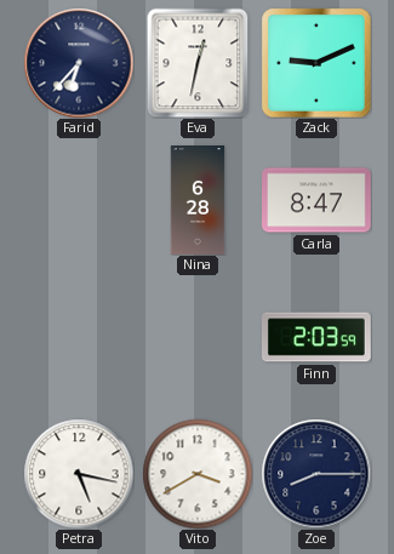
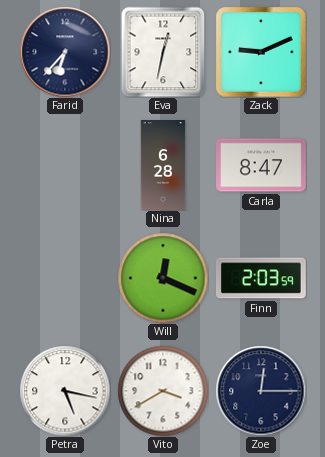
Will: none -> 12:19
Zoe: 8:15 -> 12:15
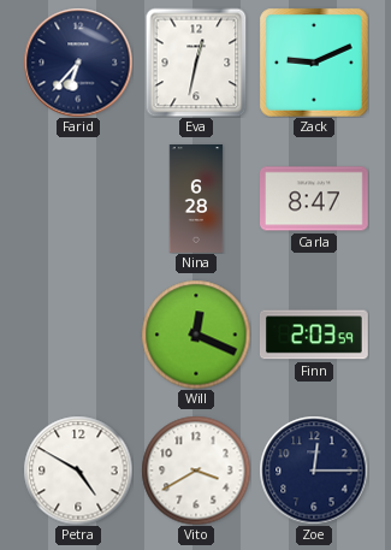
Petra: 5:17 -> 4:50
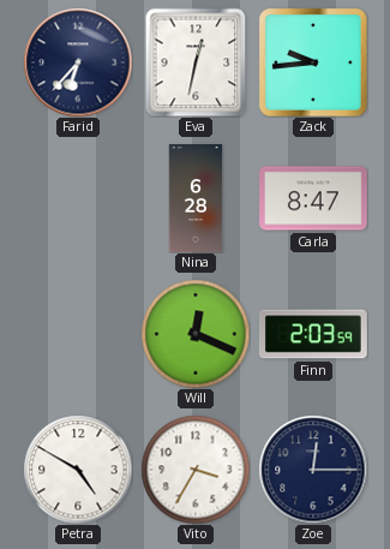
Zack: 9:11 -> 9:44
Vito: 3:40 -> 3:35
